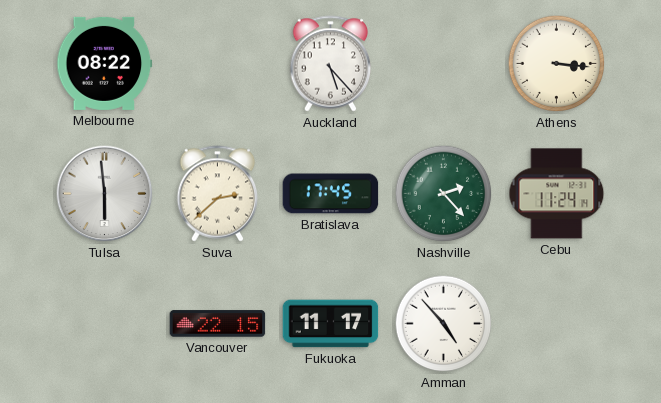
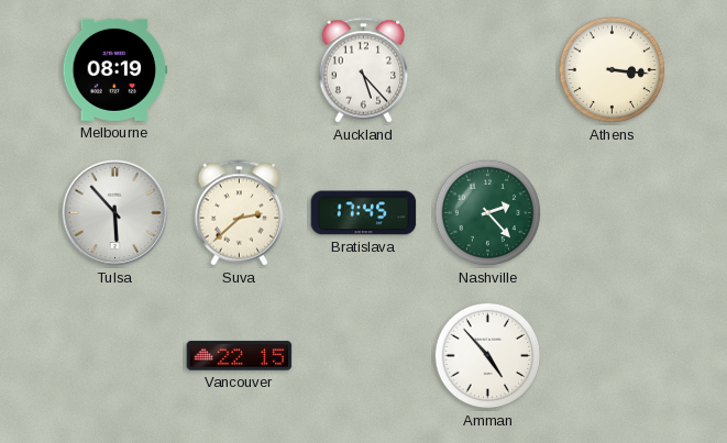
Melbourne: 08:22 -> 08:19
Tulsa: 5:59 -> 5:53
Cebu: 11:24 -> none
Fukuoka: 11:17 -> none
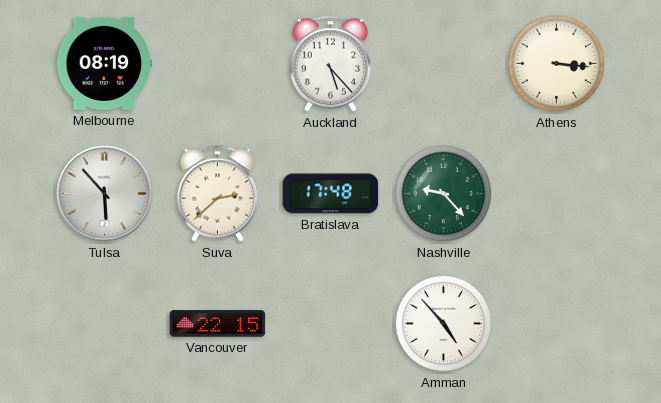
Bratislava: 17:45 -> 17:48
Nashville: 2:23 -> 9:23
